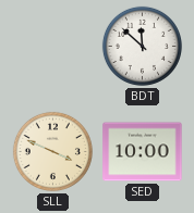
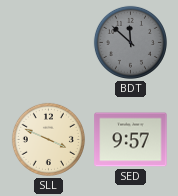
BDT dial: white -> grey
SED: 10:00 -> 9:57
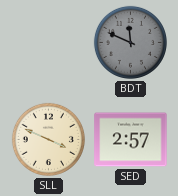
BDT: 11:52 -> 11:49
SED: 9:57 -> 2:57
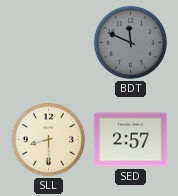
SLL: 3:49 -> 8:30
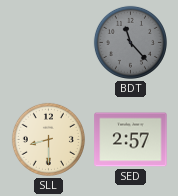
BDT: 11:49 -> 11:23
